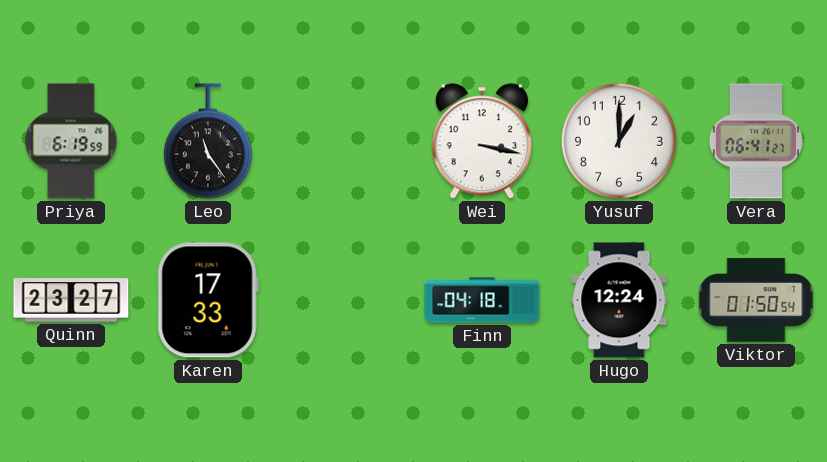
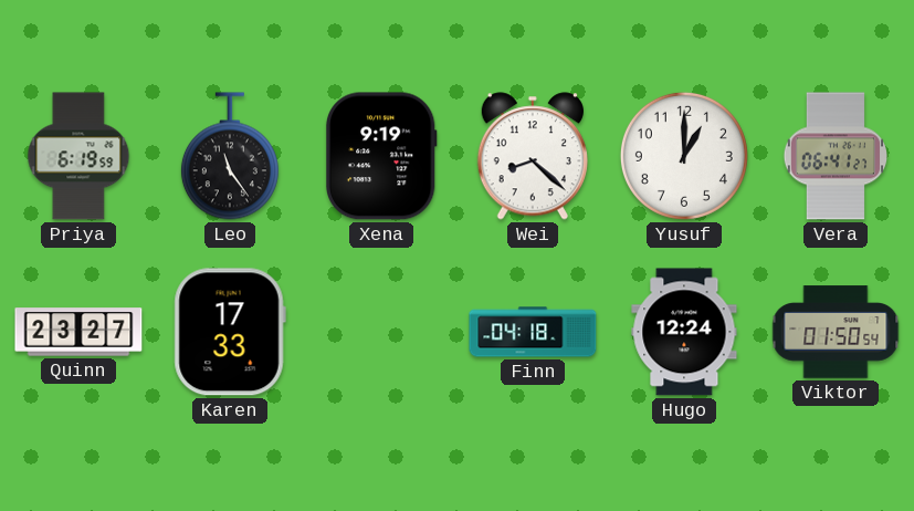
Xena: none -> 9:19
Wei: 3:17 -> 8:22
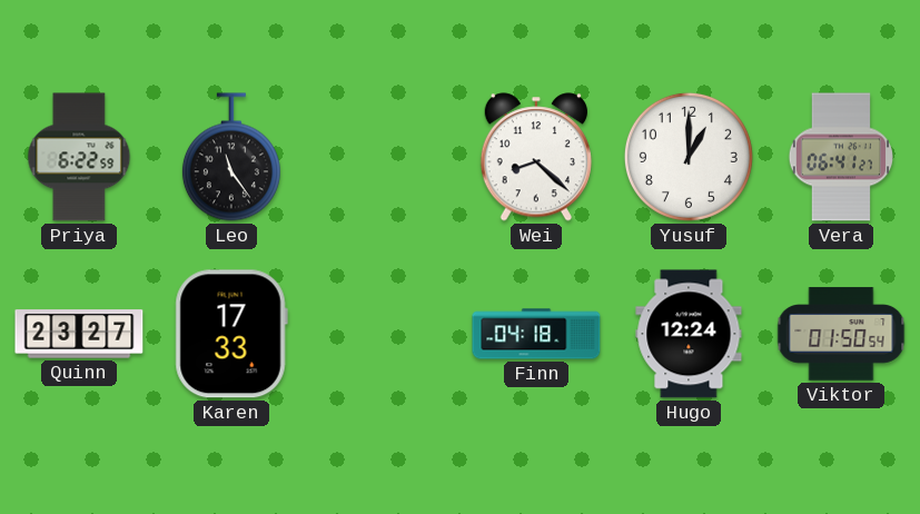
Priya: 6:19 -> 6:22
Xena: 9:19 -> none
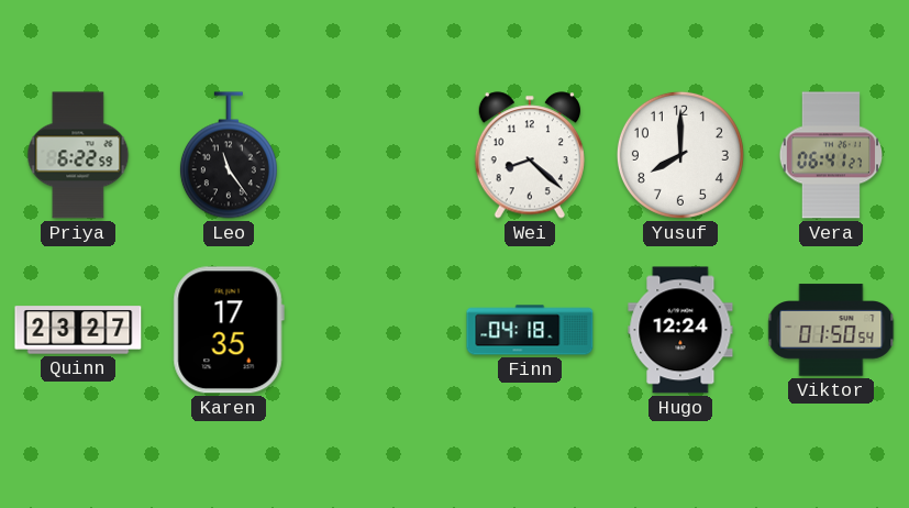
Yusuf: 1:00 -> 8:00
Karen: 17:33 -> 17:35
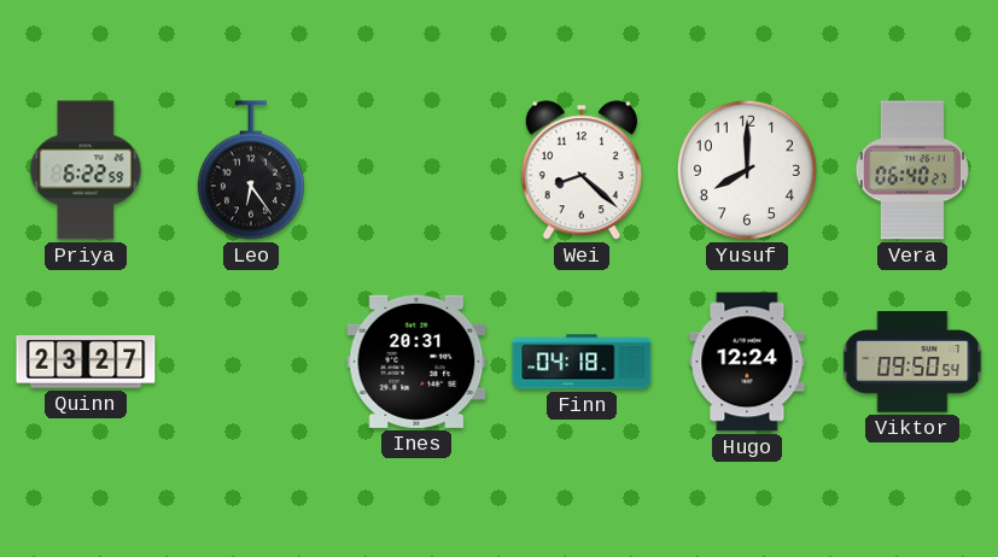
Leo: 11:24 -> 6:24
Vera: 06:41 -> 06:40
Karen: 17:35 -> none
Ines: none -> 20:31
Viktor: 01:50 -> 09:50
